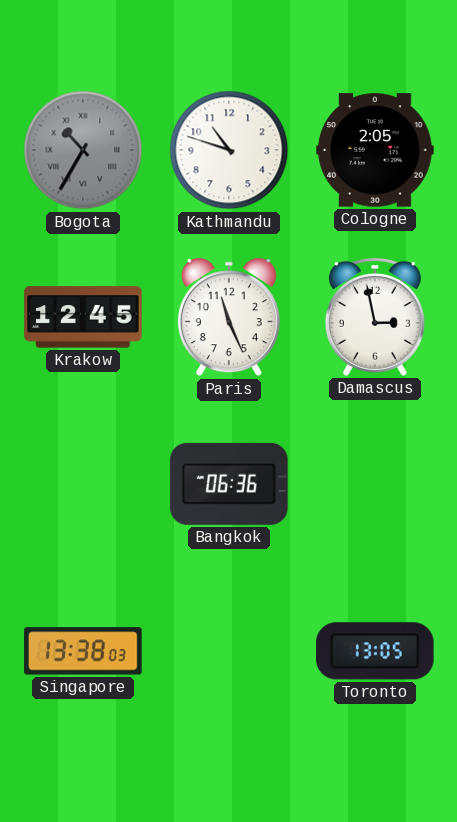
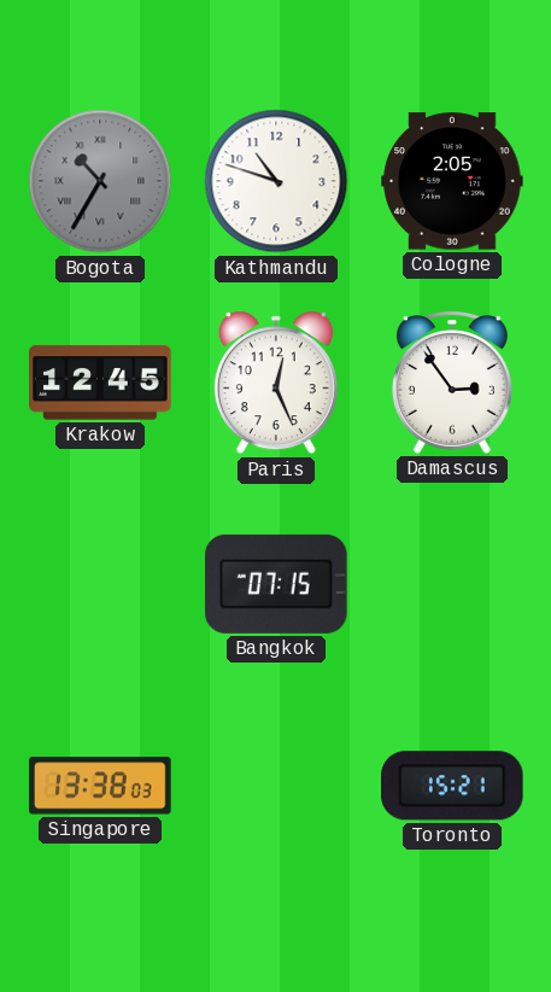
Paris: 11:26 -> 12:26
Damascus: 2:58 -> 2:54
Bangkok: 06:36 -> 07:15
Toronto: 13:05 -> 15:21
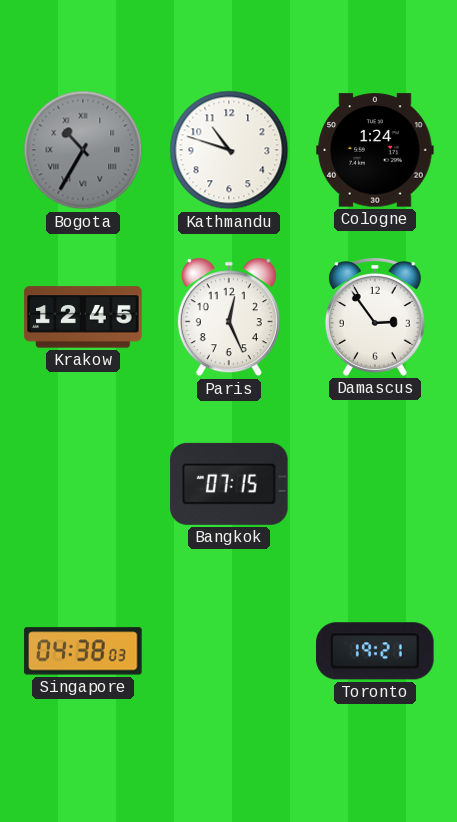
Cologne: 2:05 -> 1:24
Singapore: 13:38 -> 04:38
Toronto: 15:21 -> 19:21
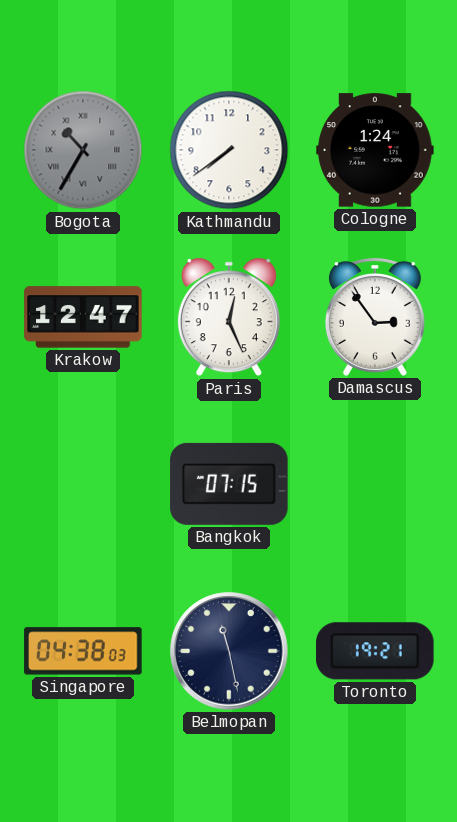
Kathmandu: 10:48 -> 7:39
Krakow: 12:45 -> 12:47
Belmopan: none -> 11:28
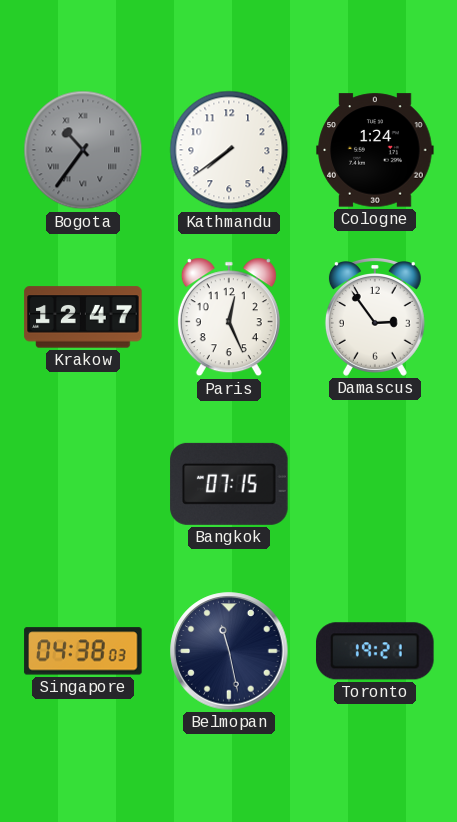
Bogota: 10:35 -> 10:36
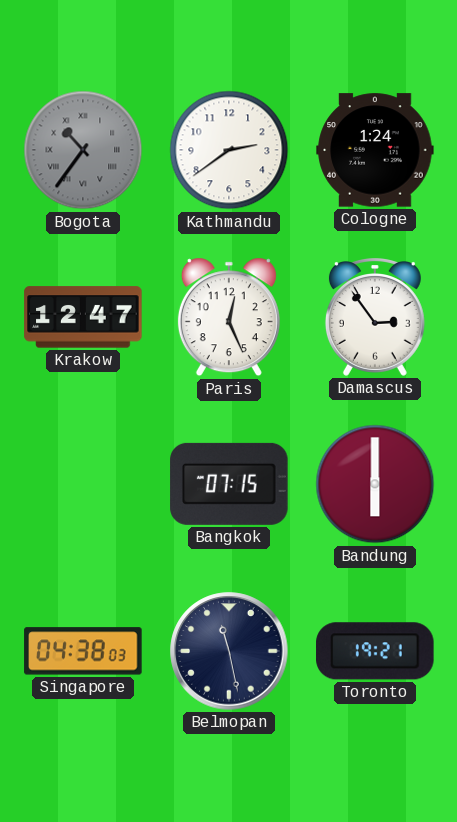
Kathmandu: 7:39 -> 2:39
Bandung: none -> 6:00
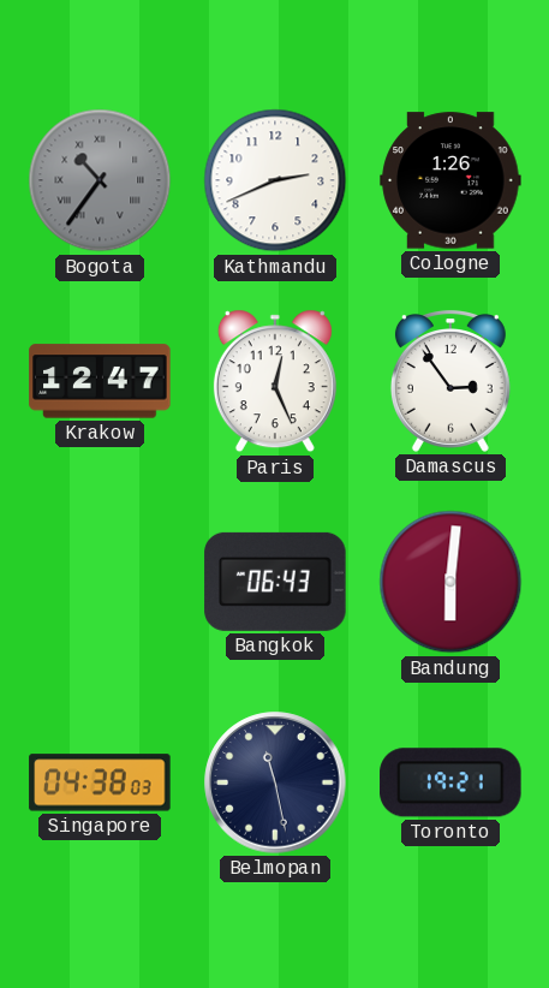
Kathmandu: 2:39 -> 2:41
Cologne: 1:24 -> 1:26
Bangkok: 07:15 -> 06:43
Bandung: 6:00 -> 6:01
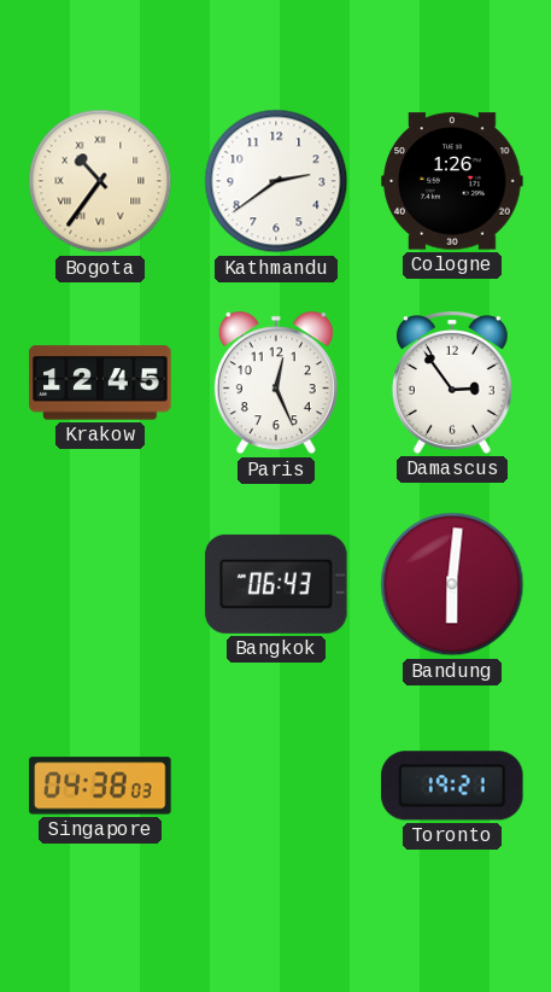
Bogota dial: grey -> cream
Kathmandu: 2:41 -> 2:39
Krakow: 12:47 -> 12:45
Belmopan: 11:28 -> none
